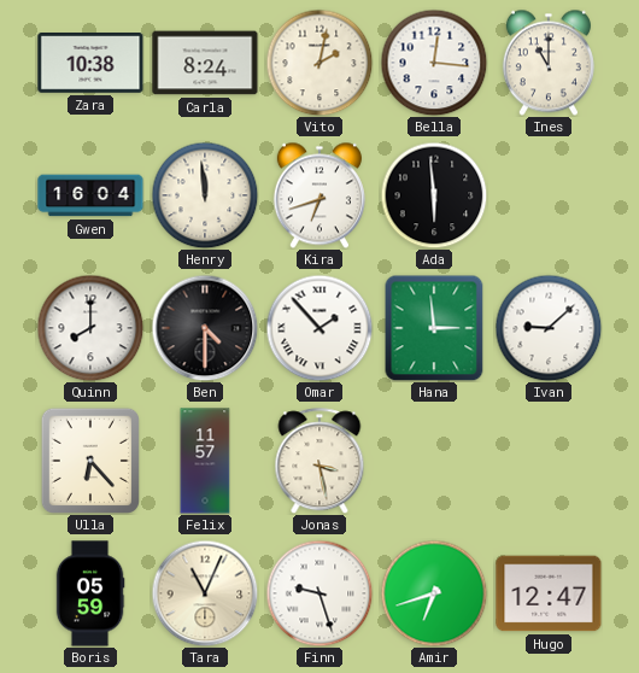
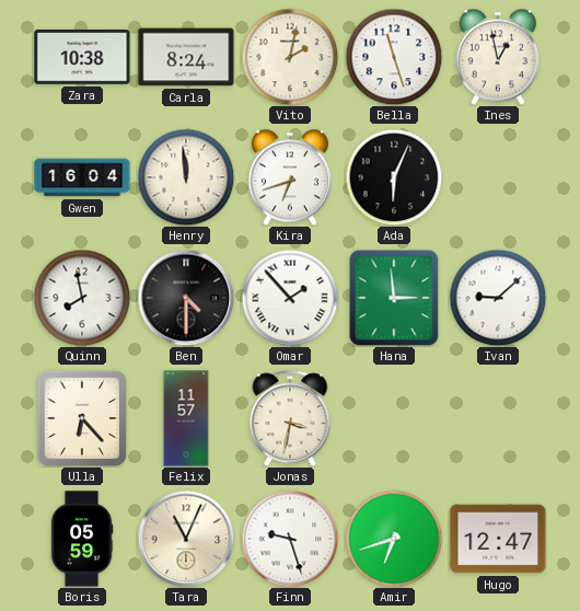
Bella: 12:16 -> 11:27
Ines: 11:00 -> 12:58
Ada: 5:59 -> 6:04
Quinn: 8:00 -> 7:58
Jonas: 3:28 -> 3:32
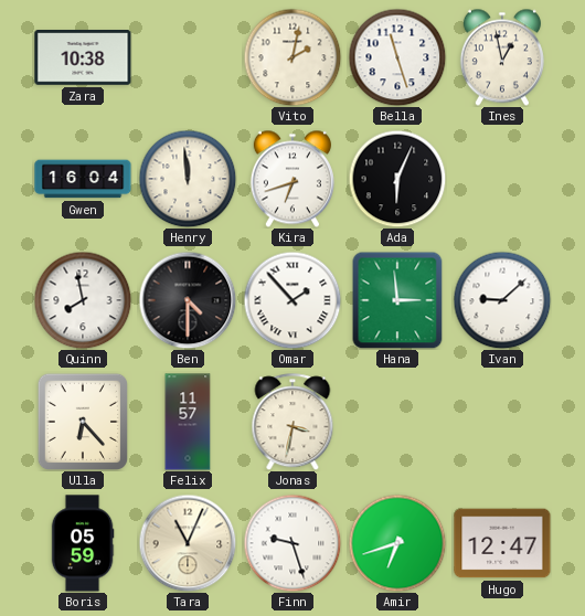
Carla: 8:24 -> none
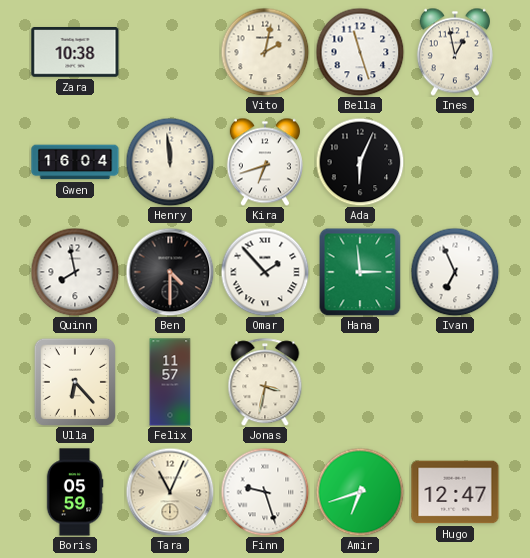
Ivan: 9:08 -> 6:56
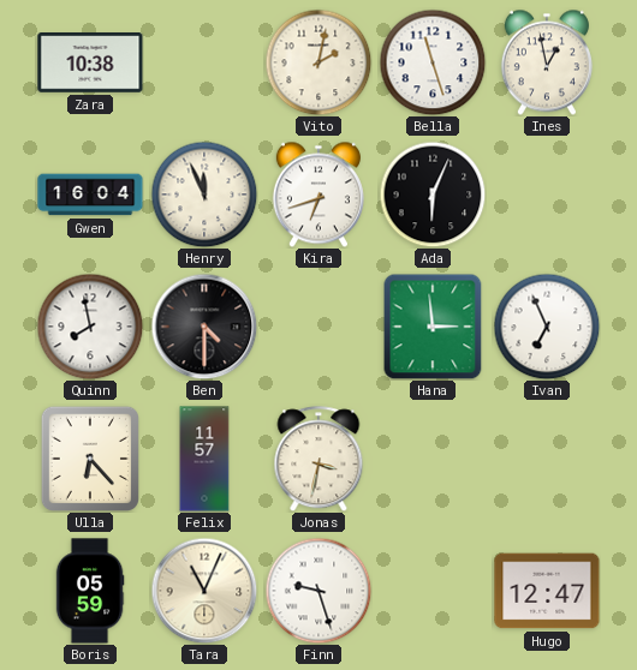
Henry: 11:59 -> 11:56
Omar: 1:53 -> none
Amir: 6:42 -> none
